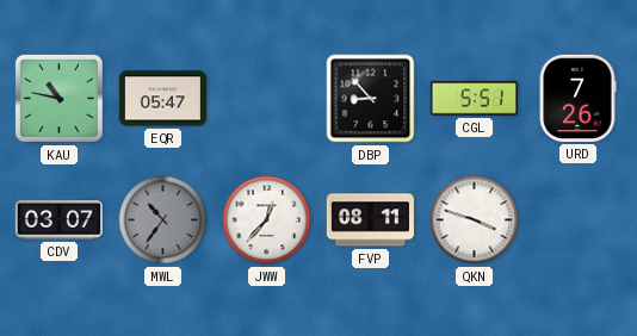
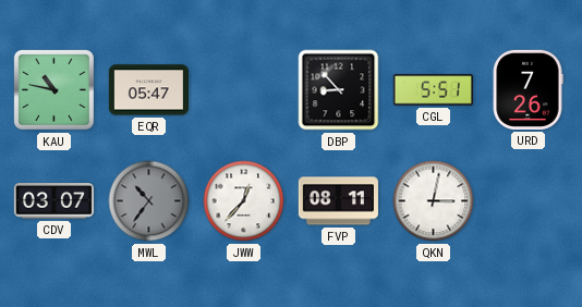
QKN: 3:48 -> 3:02
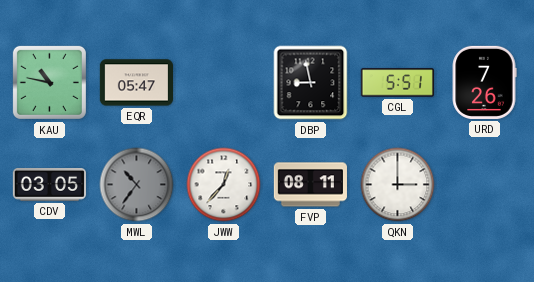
DBP: 8:53 -> 8:58
CDV: 03:07 -> 03:05
QKN: 3:02 -> 3:00
